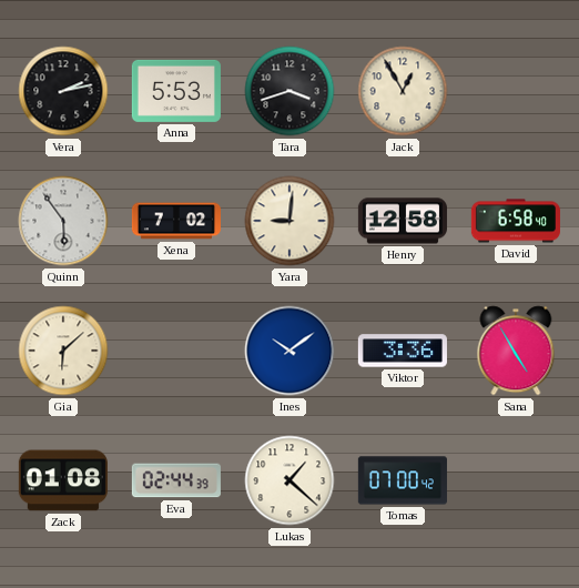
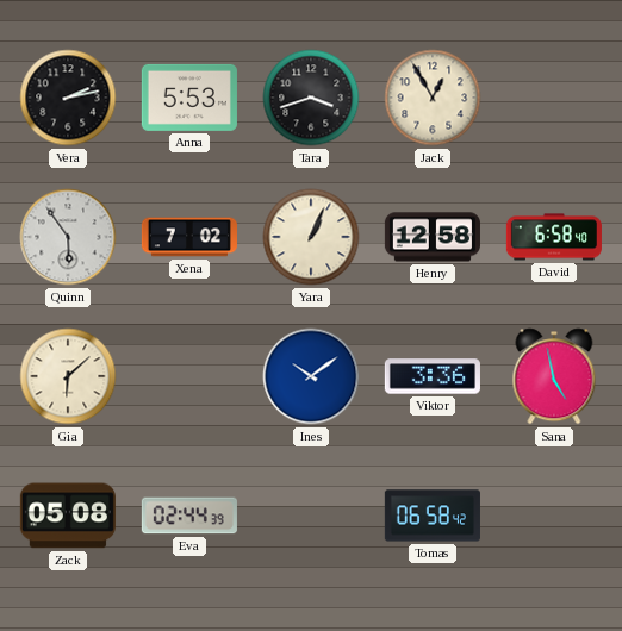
Yara: 9:01 -> 1:04
Sana: 4:55 -> 4:58
Zack: 01:08 -> 05:08
Lukas: 1:22 -> none
Tomas: 07:00 -> 06:58
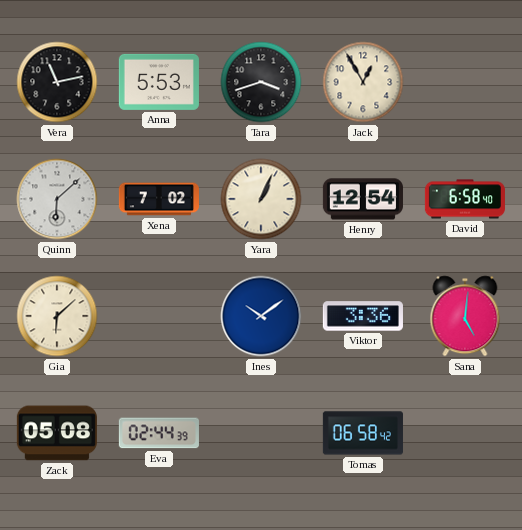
Vera: 2:13 -> 11:13
Quinn: 5:54 -> 6:08
Henry: 12:58 -> 12:54
Sana: 4:58 -> 5:01
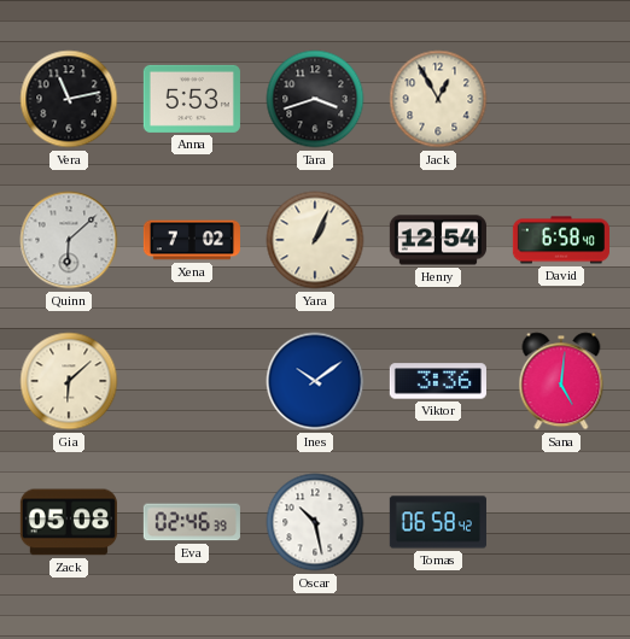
Eva: 02:44 -> 02:46
Oscar: none -> 10:28
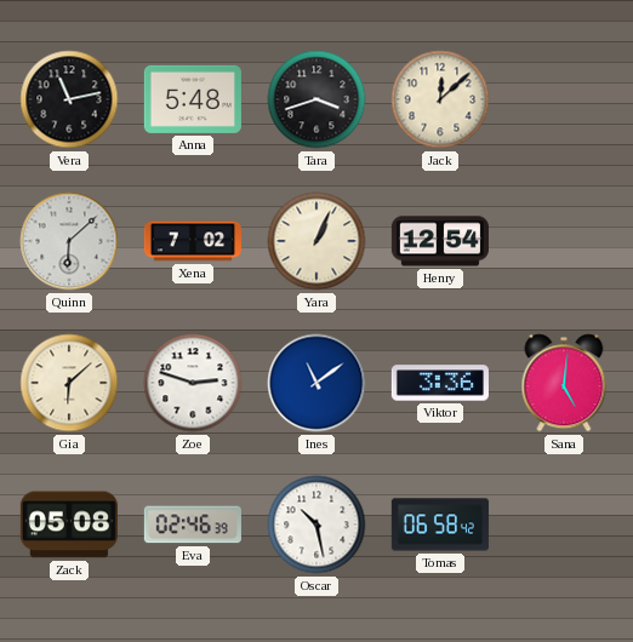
Anna: 5:53 -> 5:48
Jack: 12:55 -> 12:08
David: 6:58 -> none
Zoe: none -> 2:48
Ines: 10:09 -> 11:09
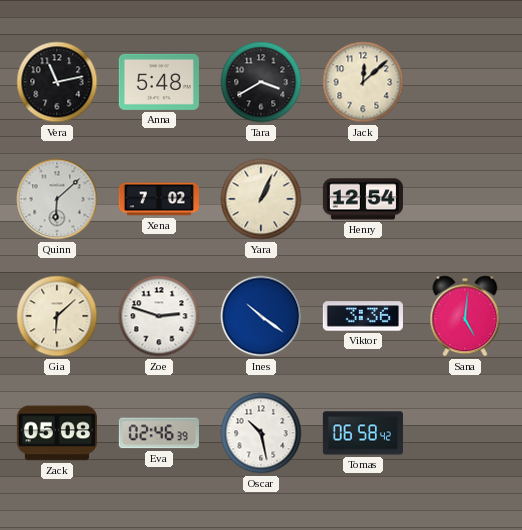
Tara: 3:42 -> 3:40
Ines: 11:09 -> 10:21
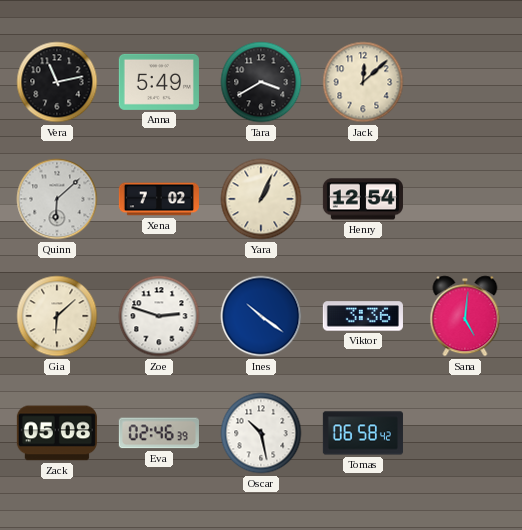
Anna: 5:48 -> 5:49
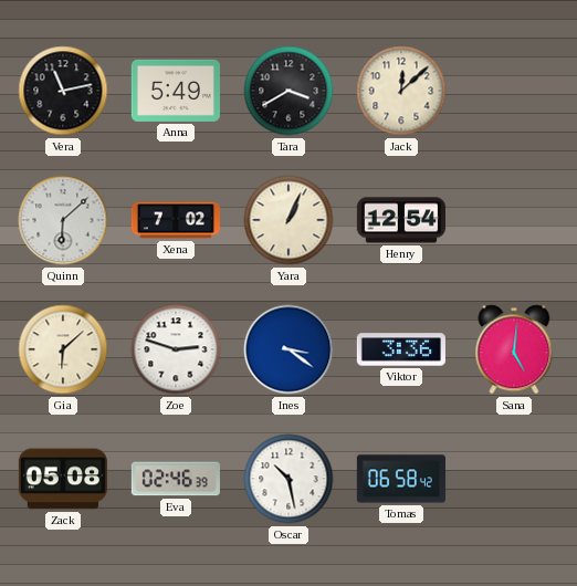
Ines: 10:21 -> 3:21
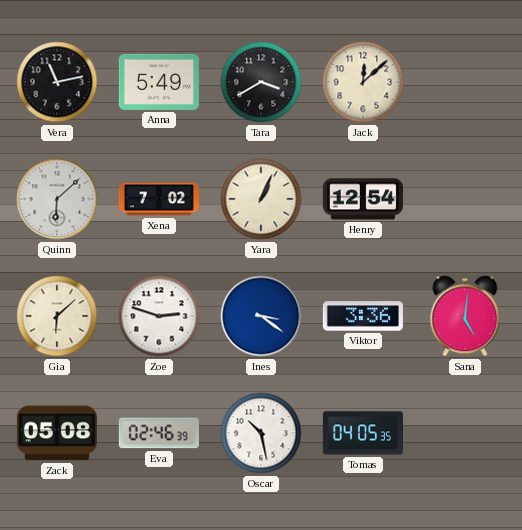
Tomas: 06:58 -> 04:05
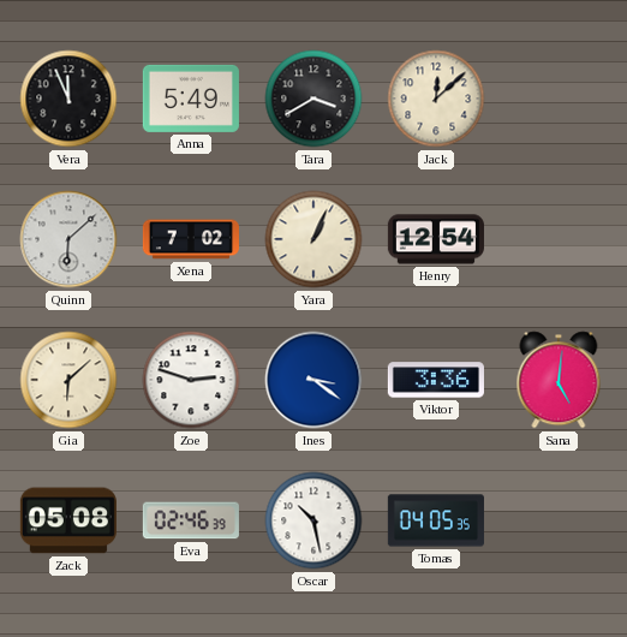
Vera: 11:13 -> 11:56
